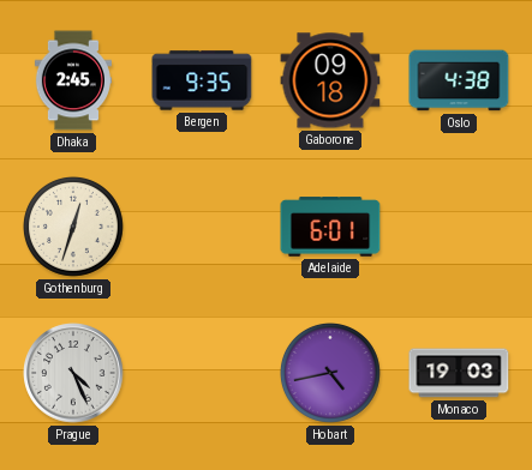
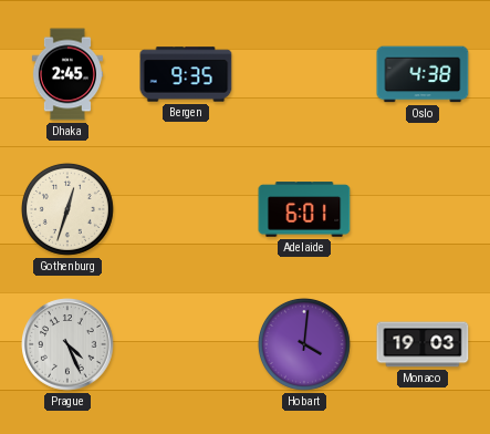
Gaborone: 09:18 -> none
Hobart: 4:43 -> 4:01
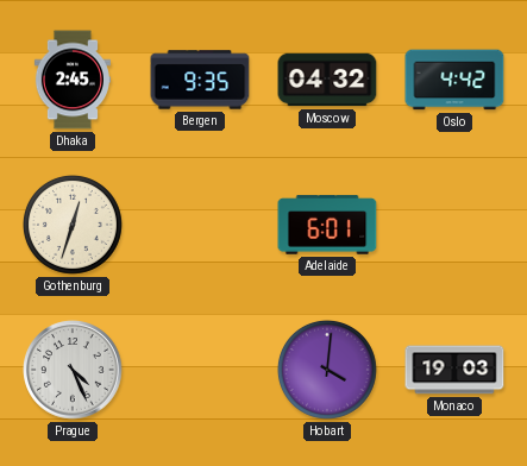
Moscow: none -> 04:32
Oslo: 4:38 -> 4:42
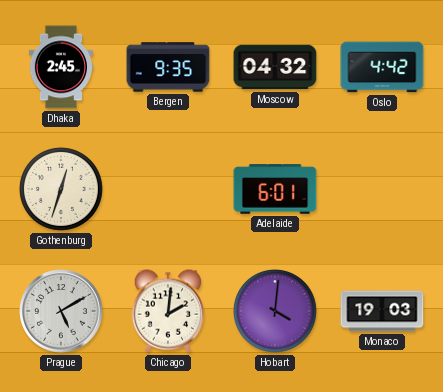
Prague: 4:26 -> 5:10
Chicago: none -> 2:01
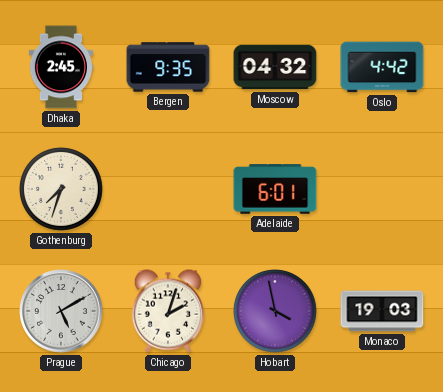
Gothenburg: 12:33 -> 7:33
Chicago: 2:01 -> 2:03
Hobart: 4:01 -> 3:58
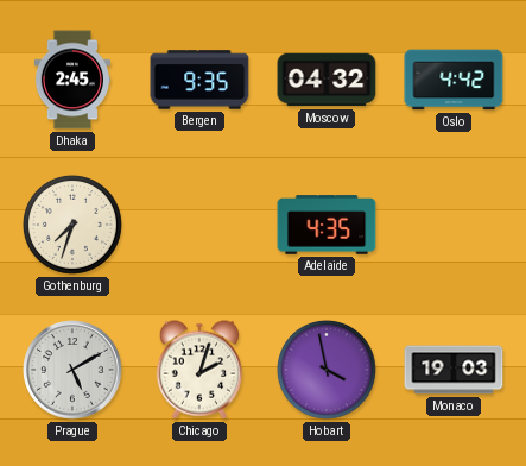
Adelaide: 6:01 -> 4:35
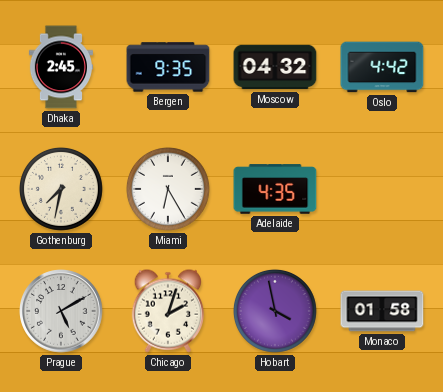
Gothenburg: 7:33 -> 7:32
Miami: none -> 6:25
Monaco: 19:03 -> 01:58
